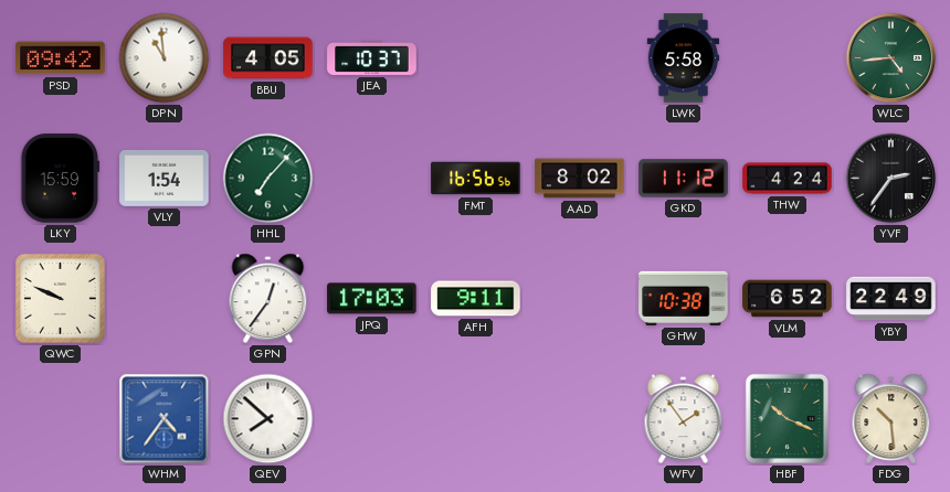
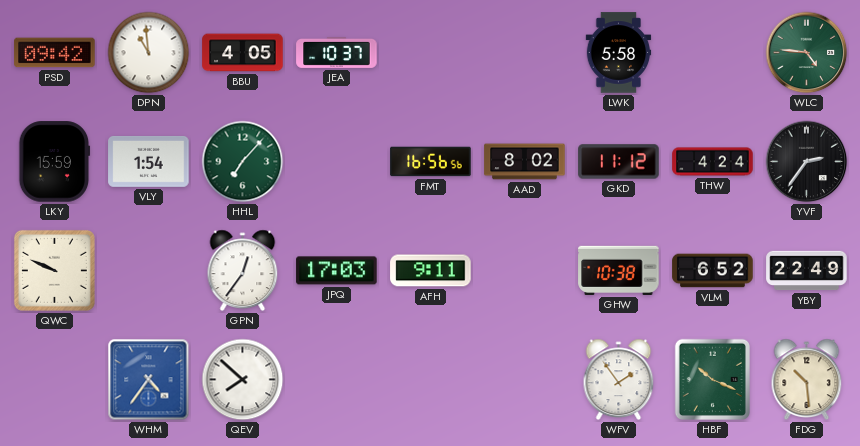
WLC: 4:44 -> 4:46
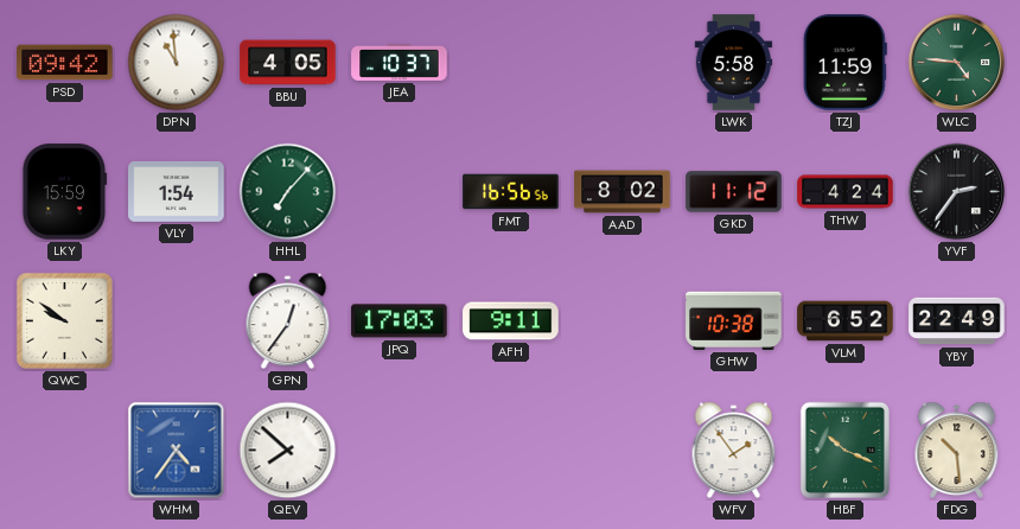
TZJ: none -> 11:59
QWC: 9:49 -> 9:51
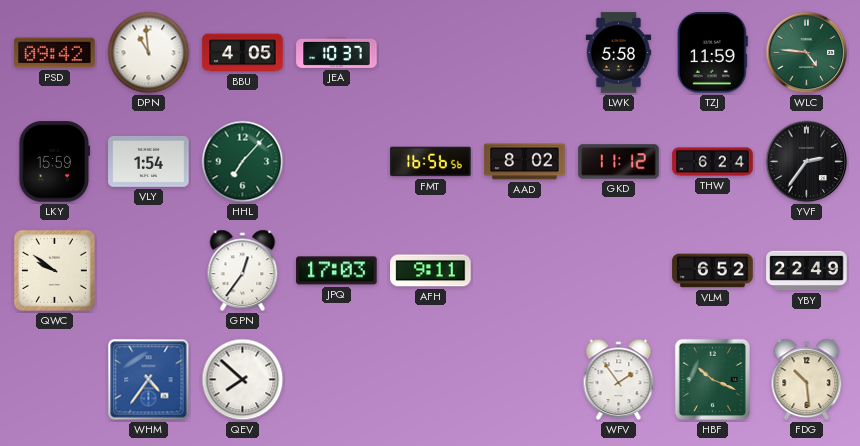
THW: 4:24 -> 6:24
GHW: 10:38 -> none
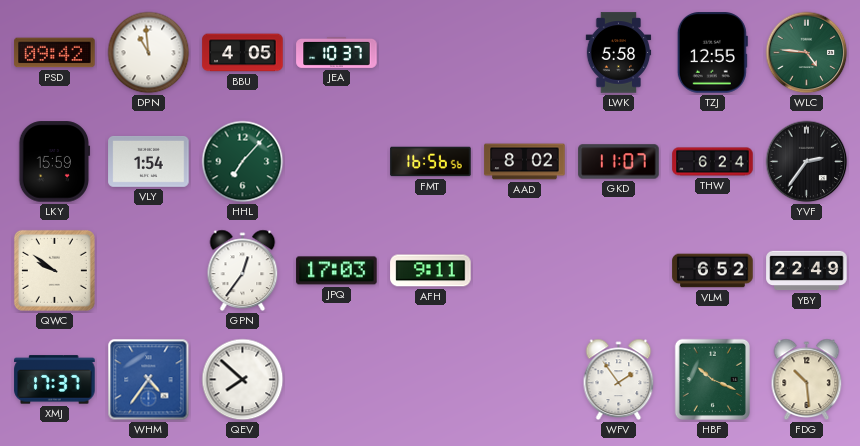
TZJ: 11:59 -> 12:55
GKD: 11:12 -> 11:07
XMJ: none -> 17:37
